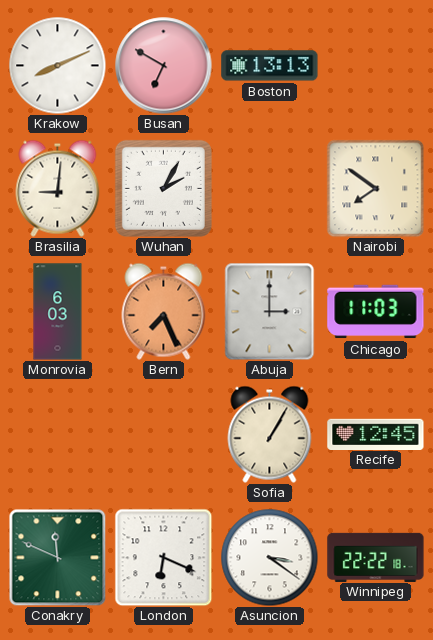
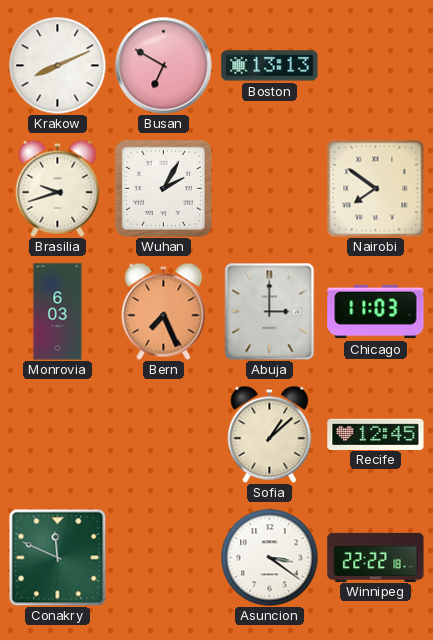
Brasilia: 9:01 -> 9:42
Sofia: 1:05 -> 1:08
London: 6:19 -> none
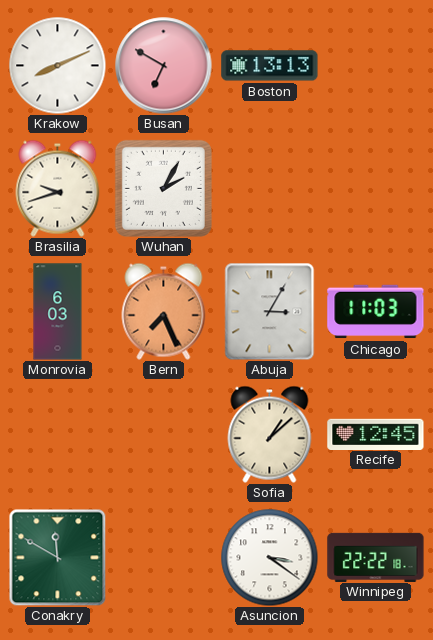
Nairobi: 7:51 -> none
Abuja: 3:00 -> 3:05
Conakry: 11:49 -> 11:50
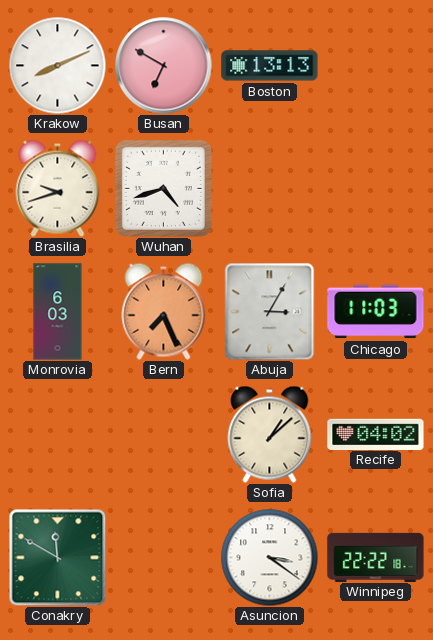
Wuhan: 2:05 -> 4:42
Recife: 12:45 -> 04:02
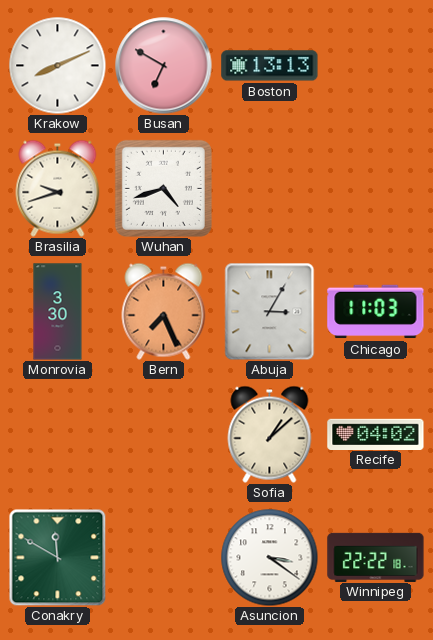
Monrovia: 6:03 -> 3:30
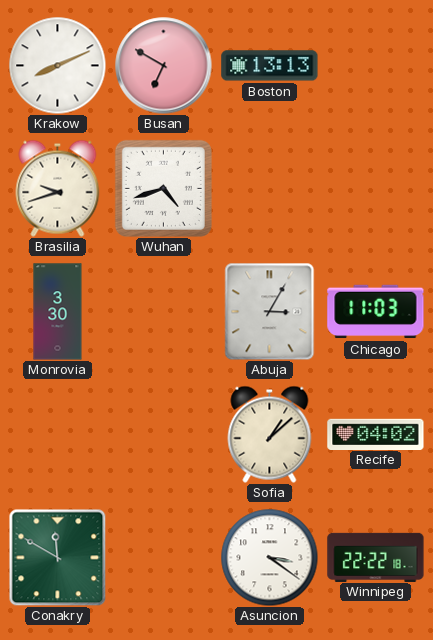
Bern: 7:26 -> none
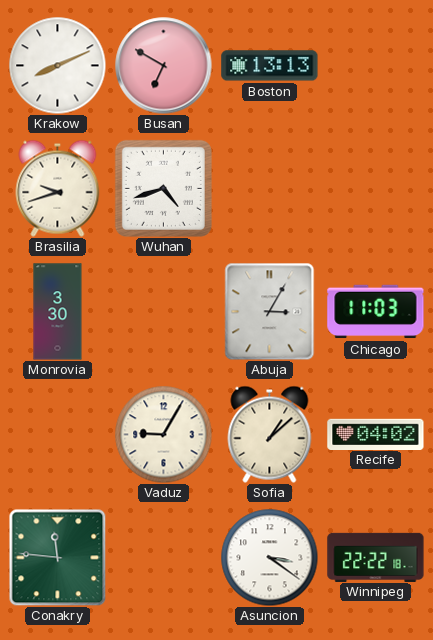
Vaduz: none -> 9:05
Conakry: 11:50 -> 11:46
